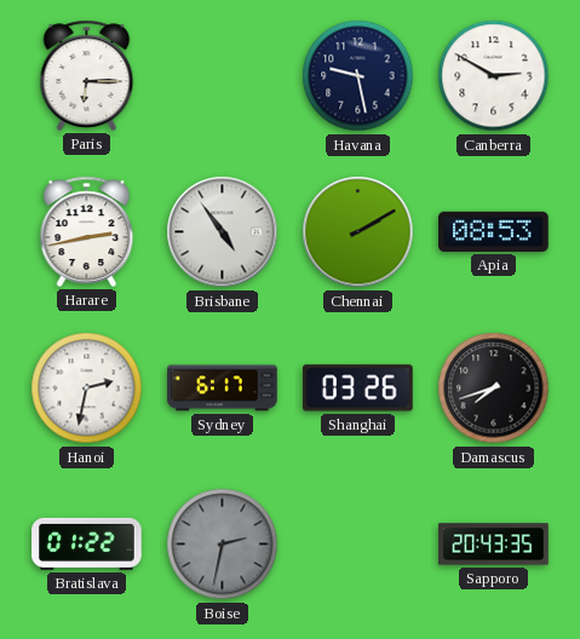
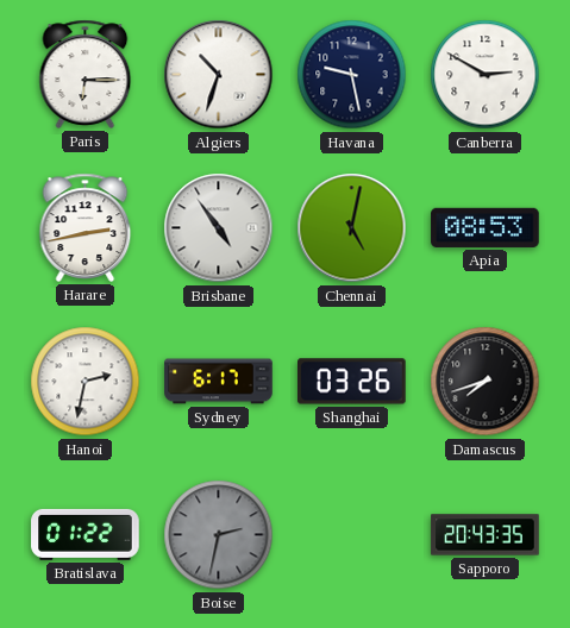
Algiers: none -> 10:33
Chennai: 2:10 -> 5:02
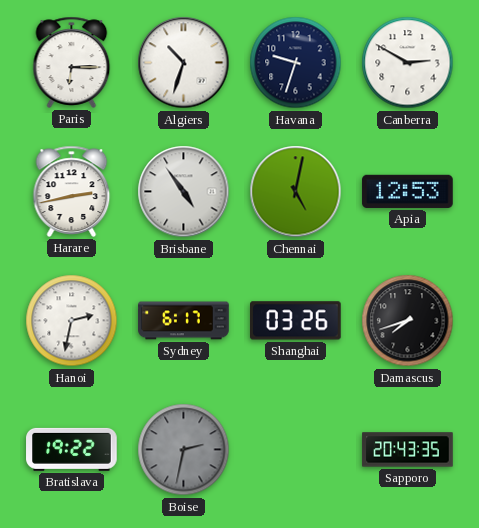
Havana: 9:28 -> 9:33
Apia: 08:53 -> 12:53
Bratislava: 01:22 -> 19:22
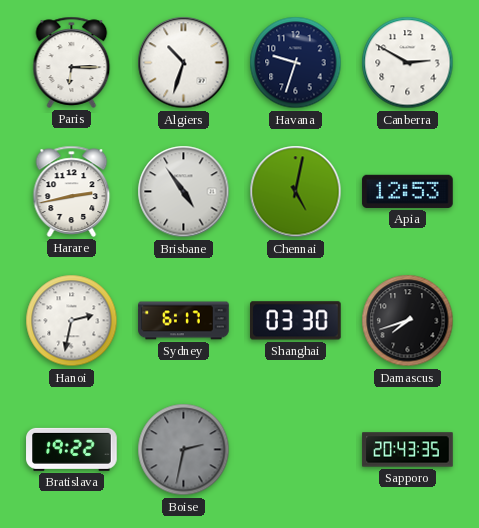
Shanghai: 03:26 -> 03:30
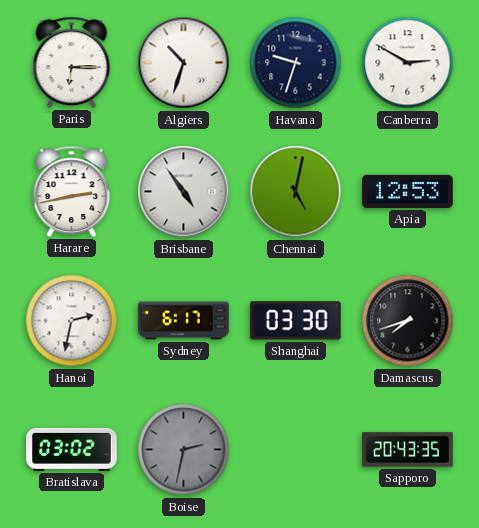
Bratislava: 19:22 -> 03:02
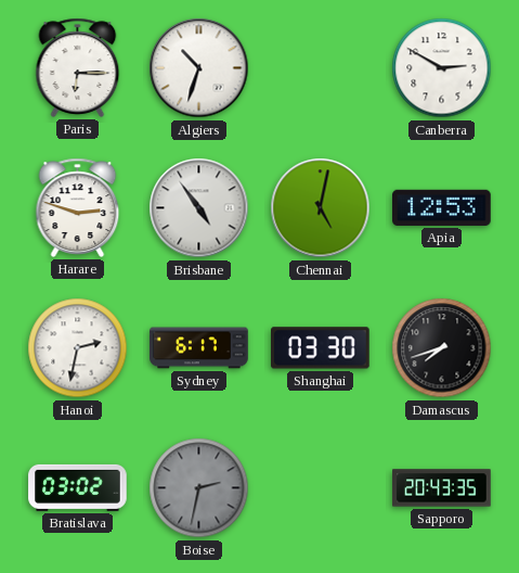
Havana: 9:33 -> none
Harare: 2:43 -> 2:48
